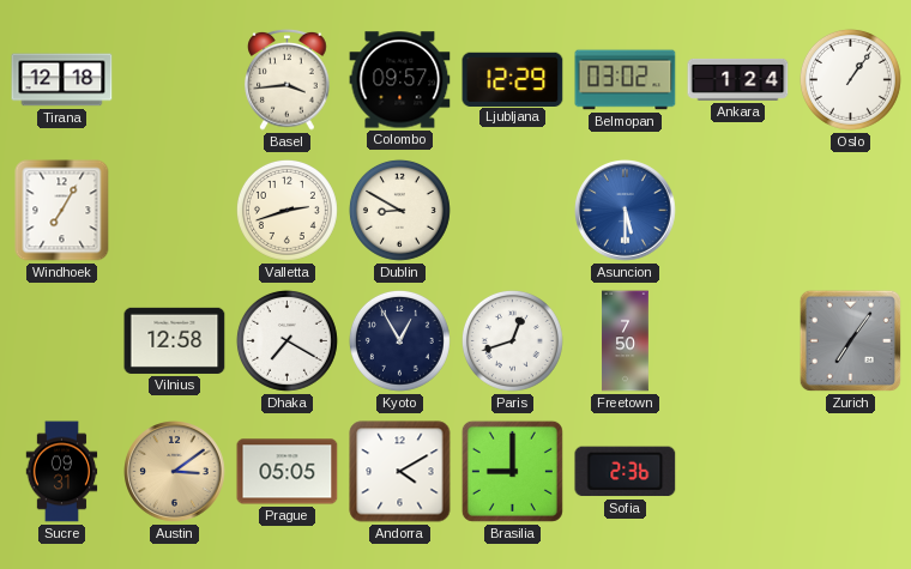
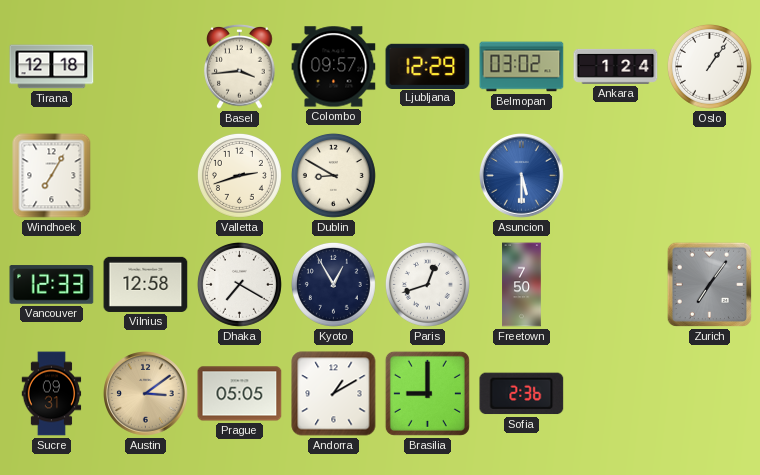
Vancouver: none -> 12:33
Andorra: 4:10 -> 1:10
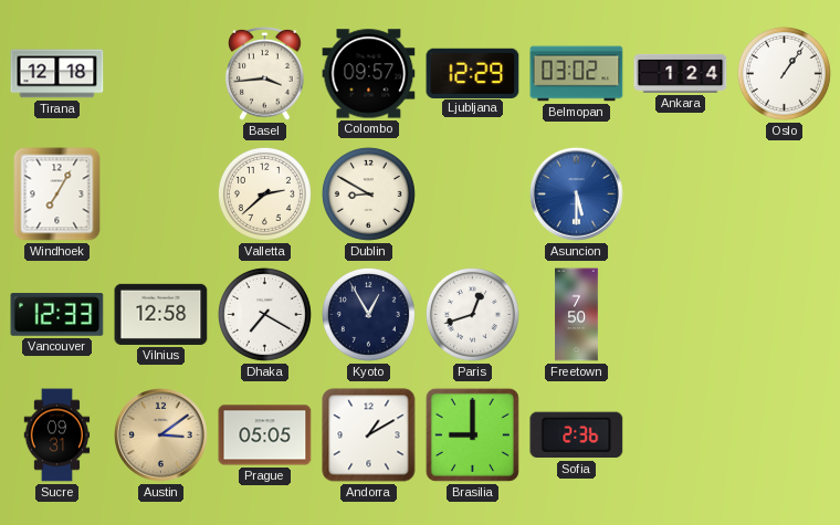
Valletta: 2:42 -> 2:38
Zurich: 7:06 -> none
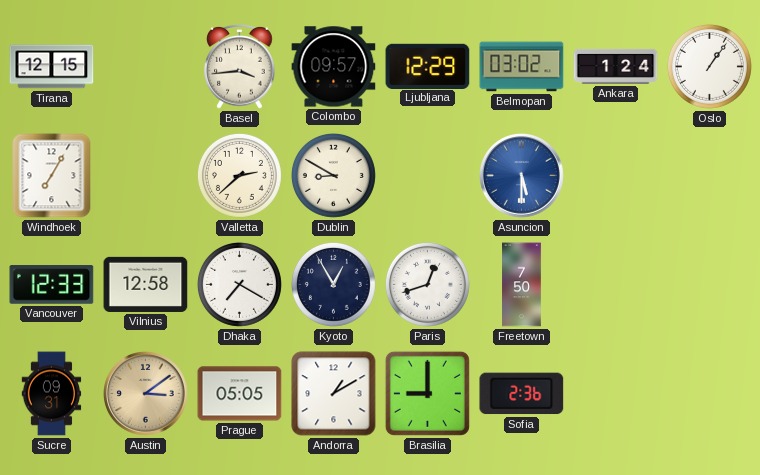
Tirana: 12:18 -> 12:15
